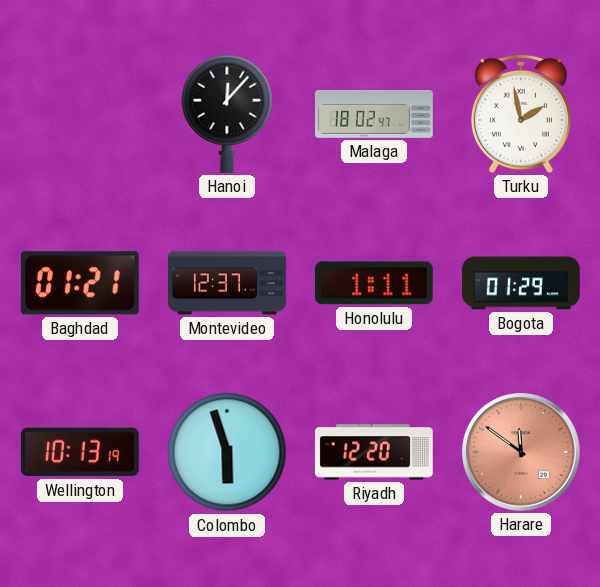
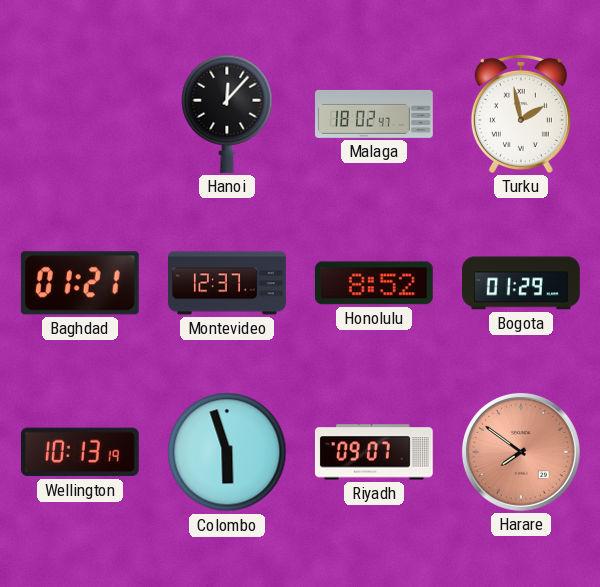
Honolulu: 1:11 -> 8:52
Riyadh: 12:20 -> 09:07
Harare: 11:51 -> 7:51
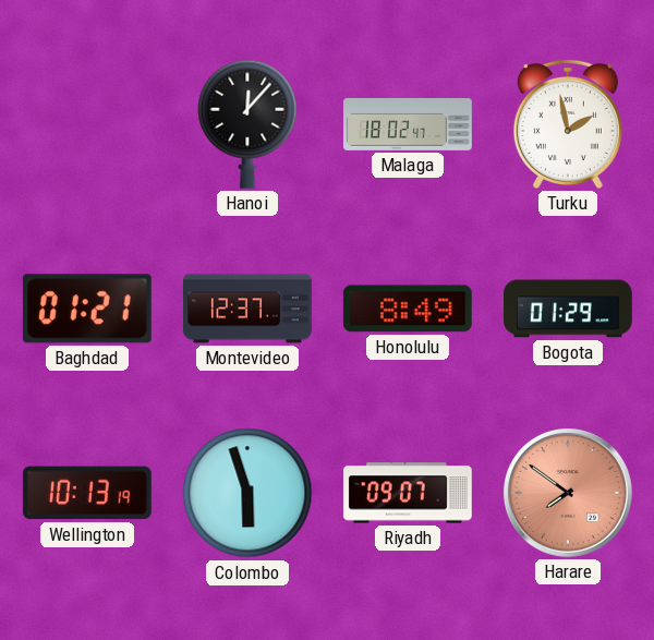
Honolulu: 8:52 -> 8:49
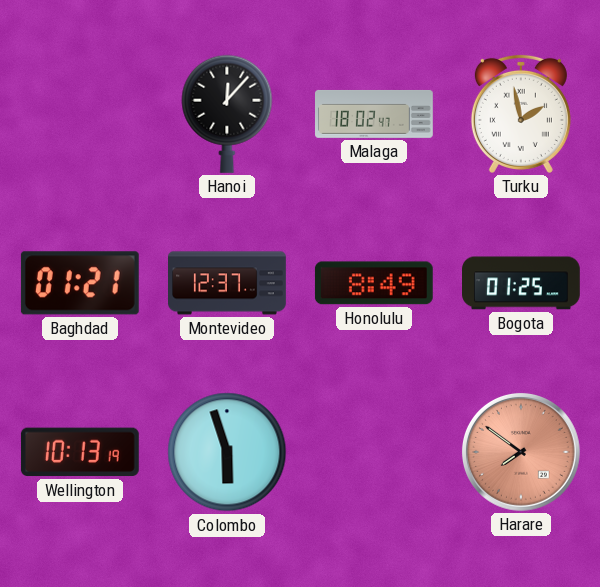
Bogota: 01:29 -> 01:25
Riyadh: 09:07 -> none
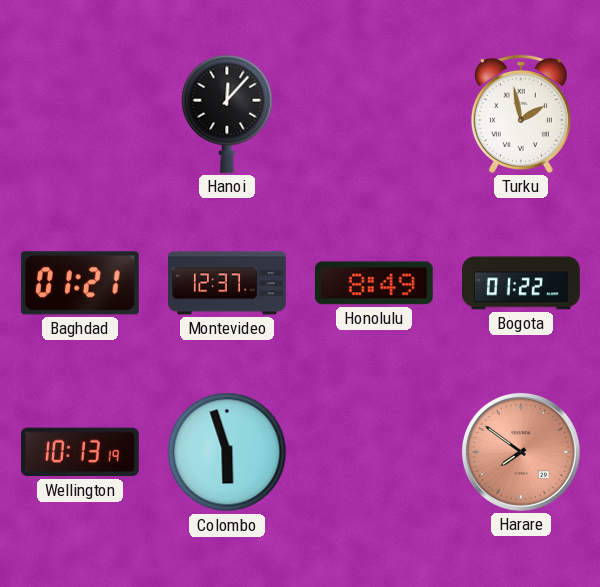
Malaga: 18:02 -> none
Bogota: 01:25 -> 01:22
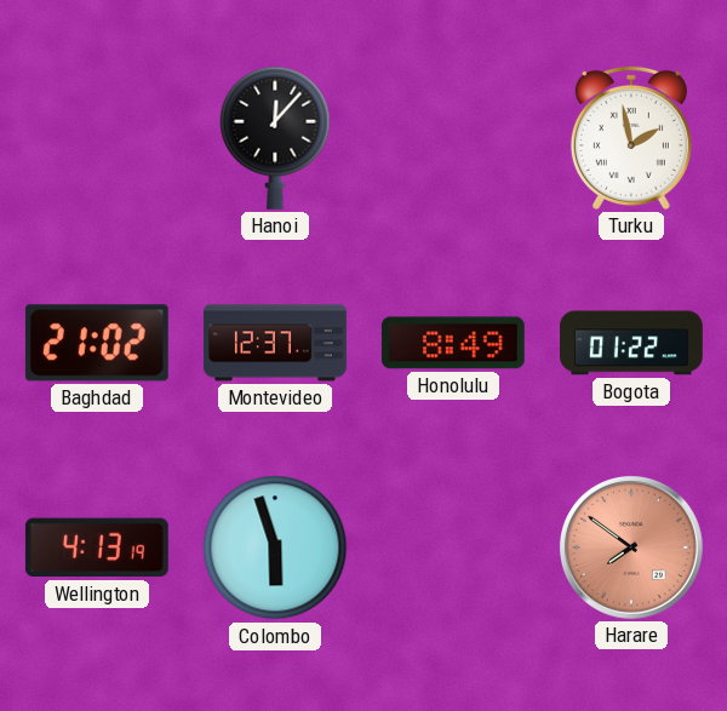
Baghdad: 01:21 -> 21:02
Wellington: 10:13 -> 4:13
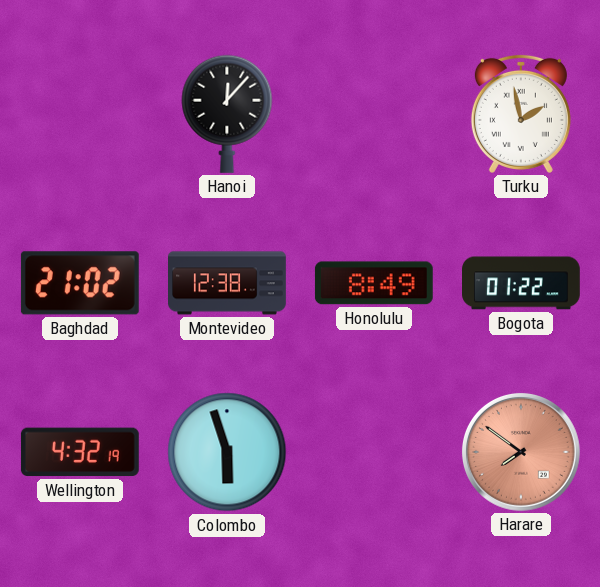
Montevideo: 12:37 -> 12:38
Wellington: 4:13 -> 4:32
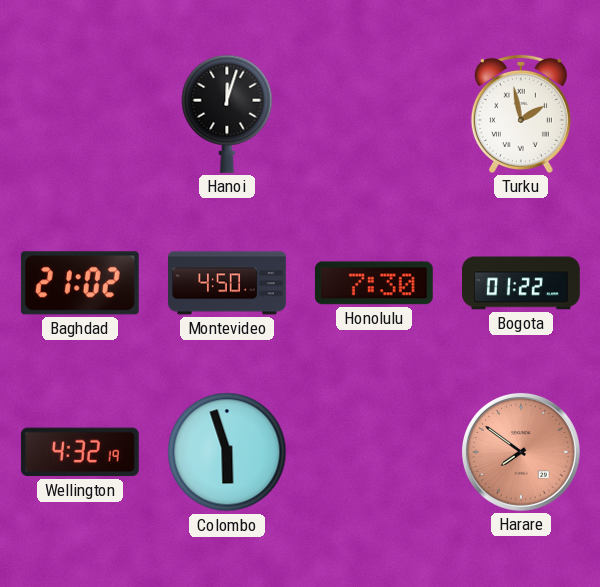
Hanoi: 12:07 -> 12:03
Montevideo: 12:38 -> 4:50
Honolulu: 8:49 -> 7:30
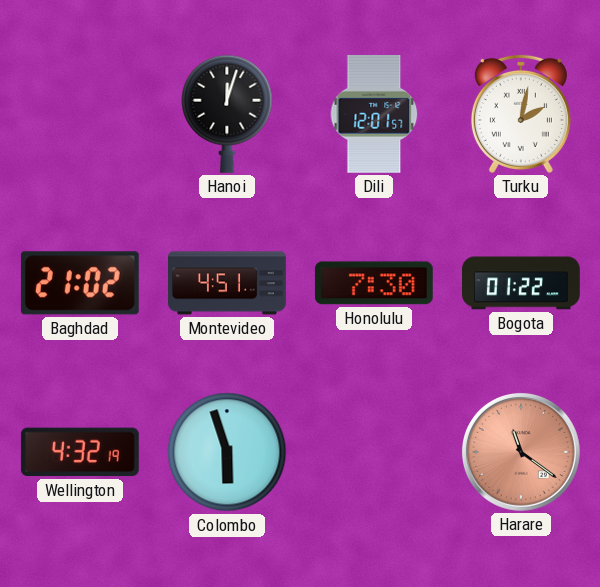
Dili: none -> 12:01
Turku: 1:58 -> 2:02
Montevideo: 4:50 -> 4:51
Harare: 7:51 -> 11:21
